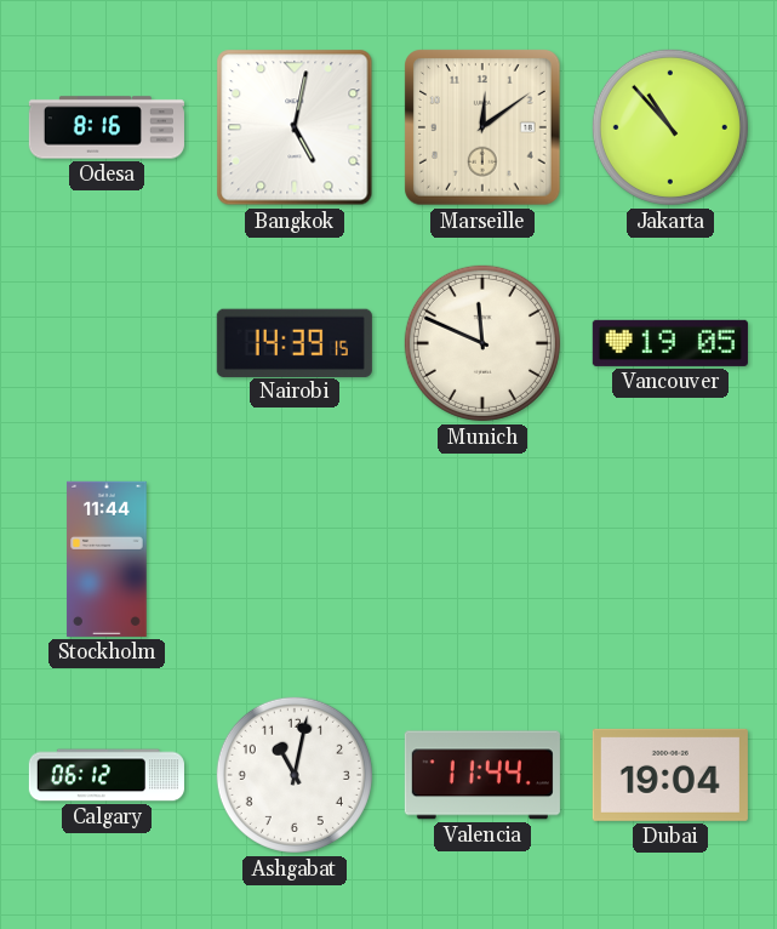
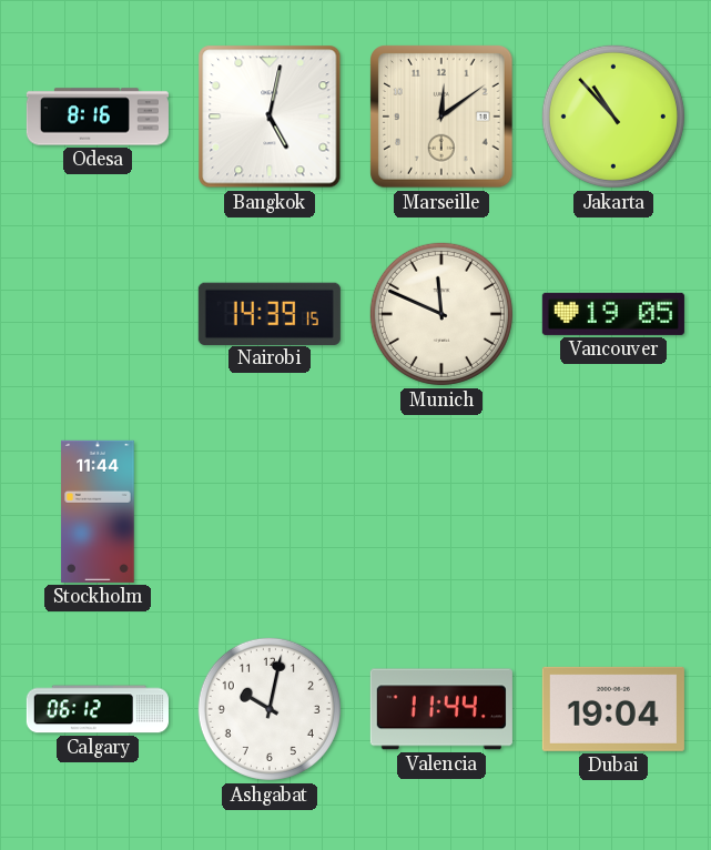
Ashgabat: 11:02 -> 10:02
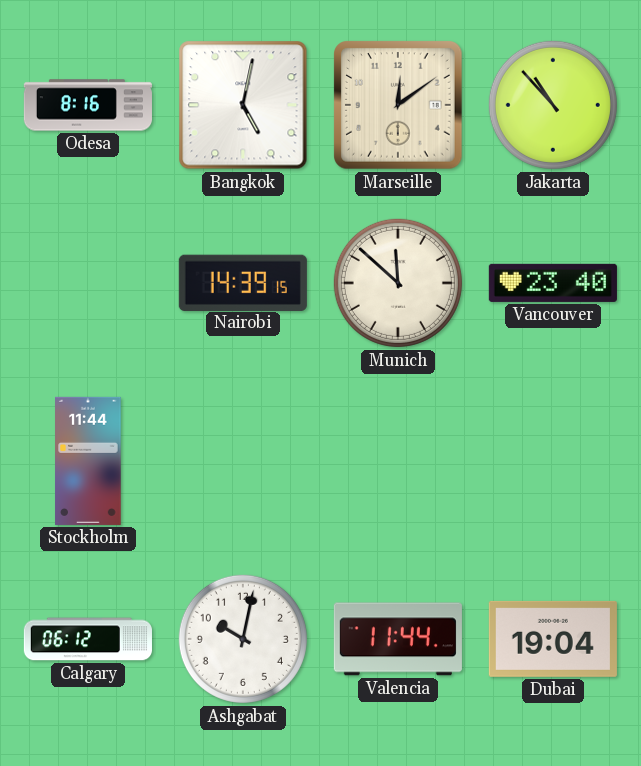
Munich: 11:49 -> 11:52
Vancouver: 19:05 -> 23:40
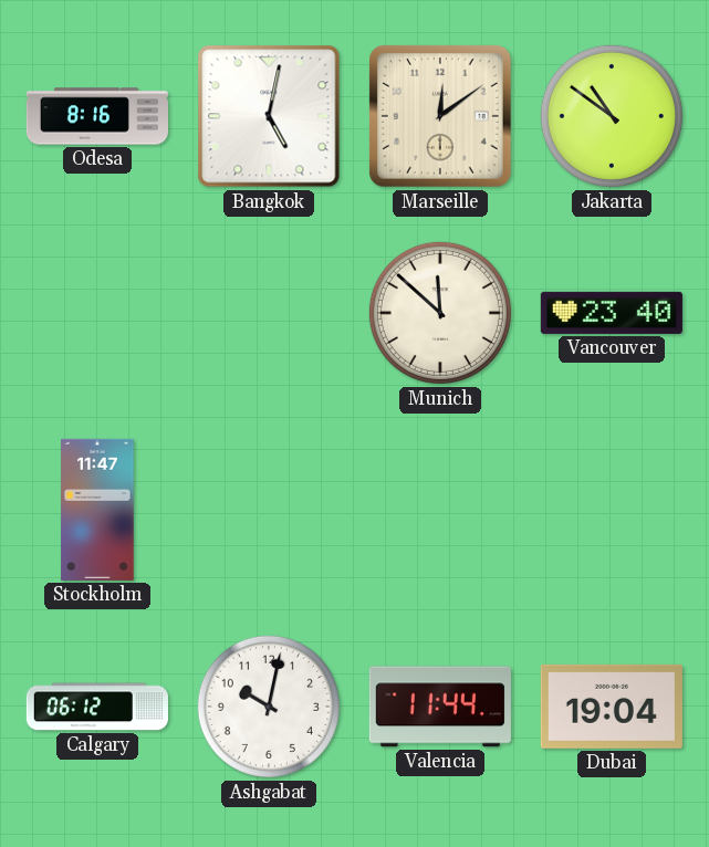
Jakarta: 10:53 -> 10:51
Nairobi: 14:39 -> none
Stockholm: 11:44 -> 11:47
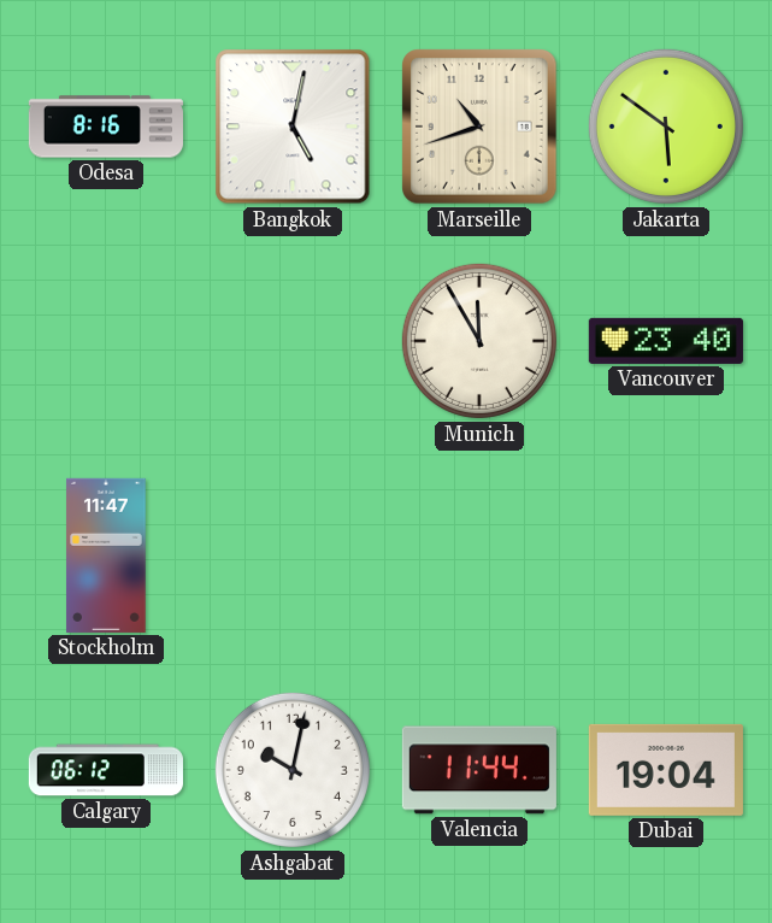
Marseille: 12:09 -> 10:42
Jakarta: 10:51 -> 5:51
Munich: 11:52 -> 11:55
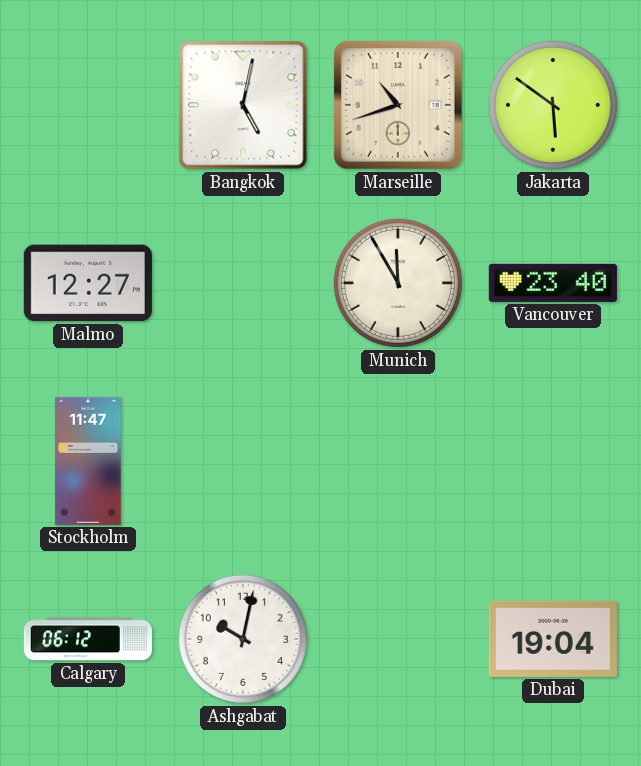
Odesa: 8:16 -> none
Malmo: none -> 12:27
Valencia: 11:44 -> none
